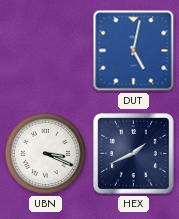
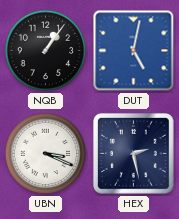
NQB: none -> 1:06
HEX: 1:41 -> 2:28
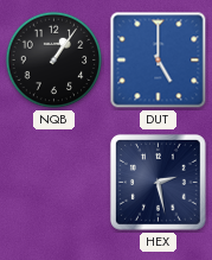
DUT: 5:02 -> 5:00
UBN: 3:19 -> none
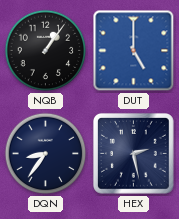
DQN: none -> 8:36
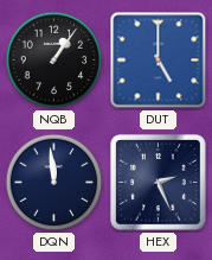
DQN: 8:36 -> 11:59
HEX: 2:28 -> 2:26
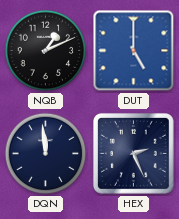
NQB: 1:06 -> 1:11
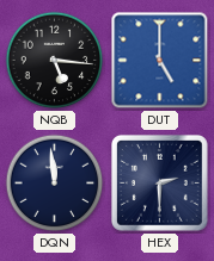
NQB: 1:11 -> 5:16
HEX: 2:26 -> 2:30
